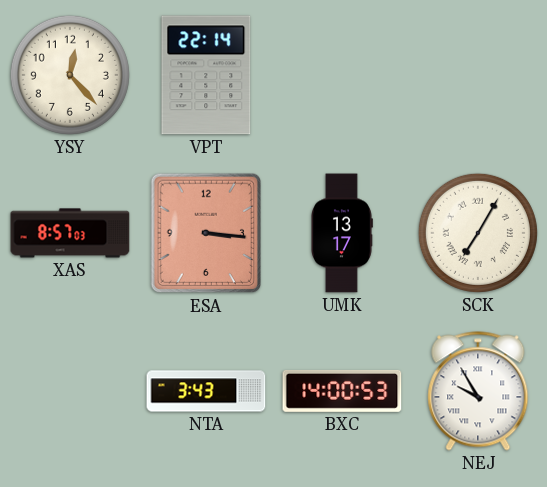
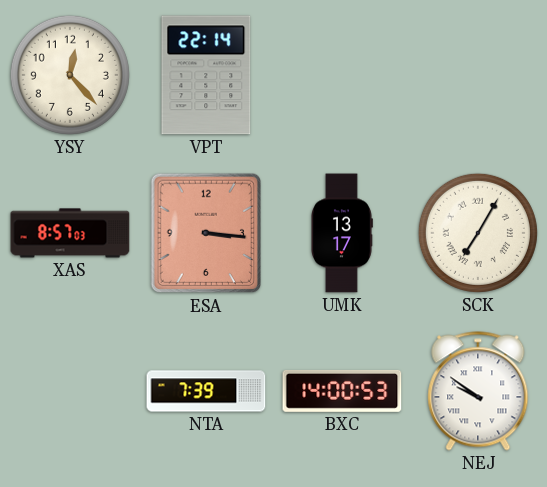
NTA: 3:43 -> 7:39
NEJ: 9:55 -> 9:51
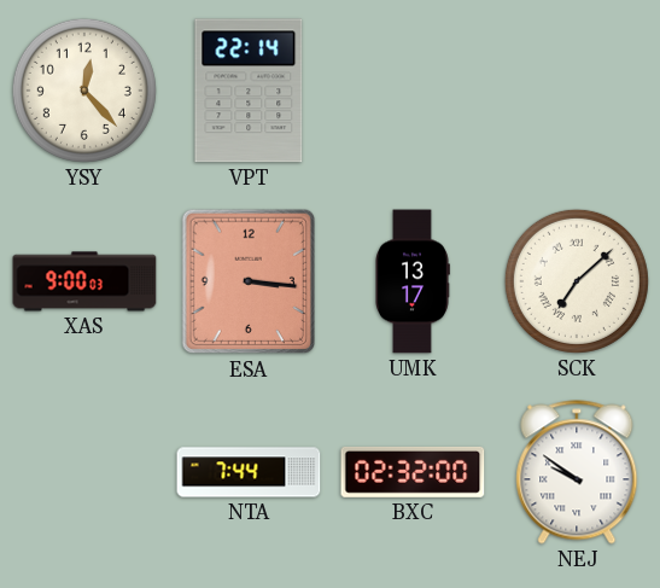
XAS: 8:57 -> 9:00
SCK: 7:05 -> 7:08
NTA: 7:39 -> 7:44
BXC: 14:00 -> 02:32
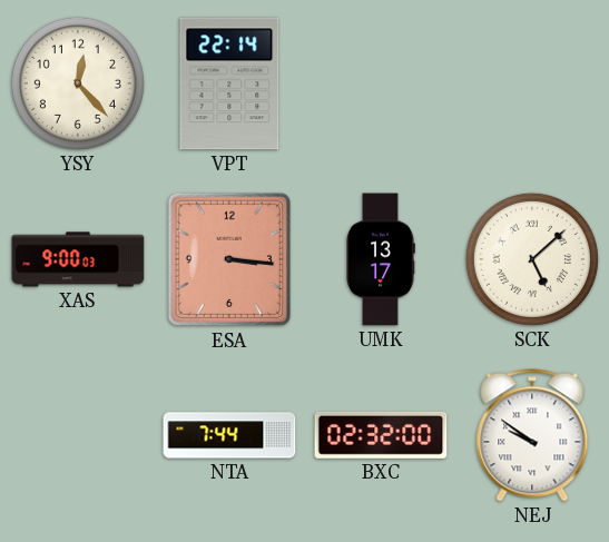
SCK: 7:08 -> 5:08
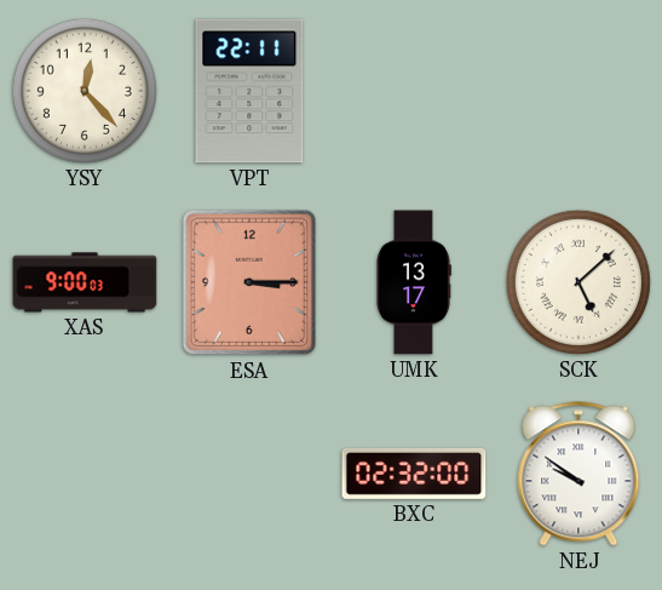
VPT: 22:14 -> 22:11
ESA: 3:16 -> 3:15
NTA: 7:44 -> none
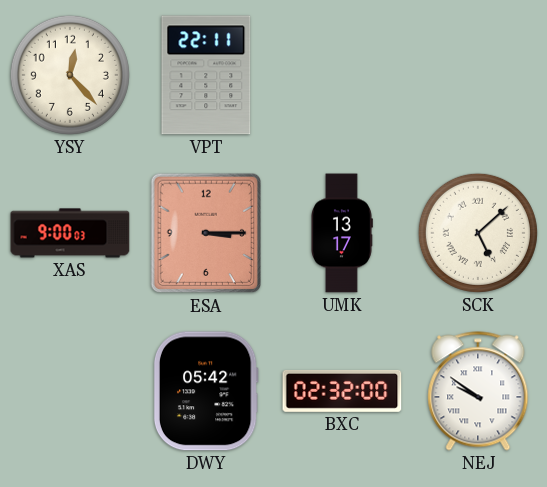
DWY: none -> 05:42
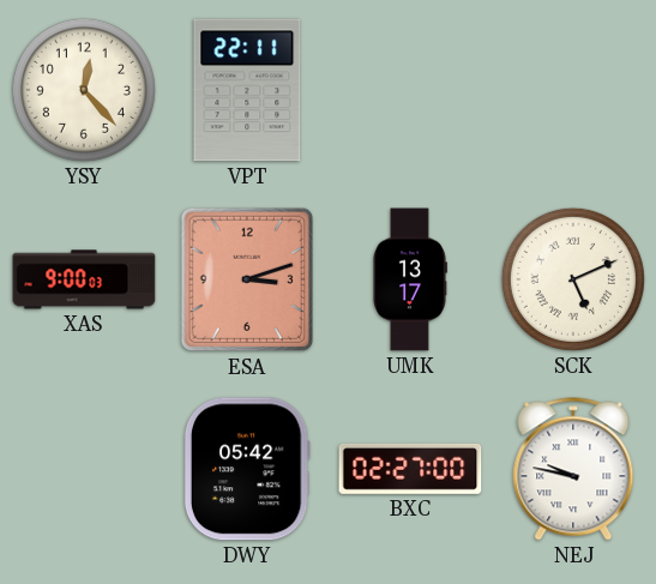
ESA: 3:15 -> 3:12
SCK: 5:08 -> 5:11
BXC: 02:32 -> 02:27
NEJ: 9:51 -> 9:47
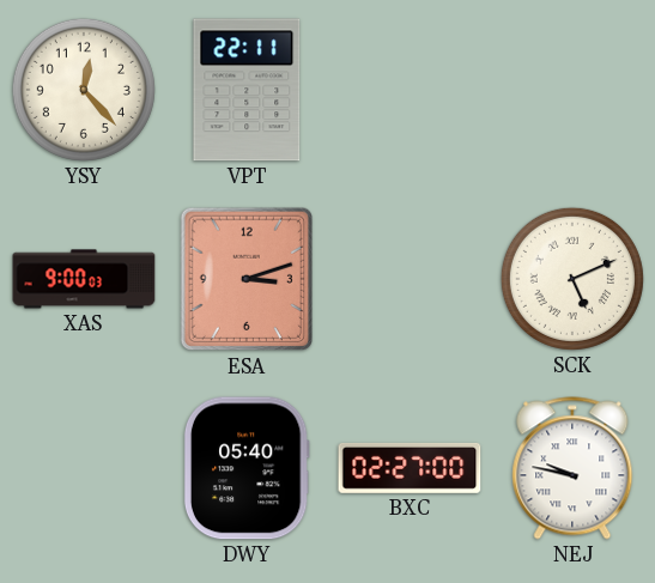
UMK: 13:17 -> none
DWY: 05:42 -> 05:40
